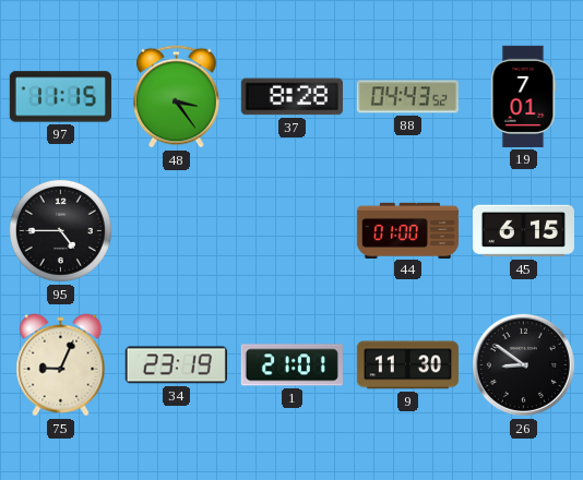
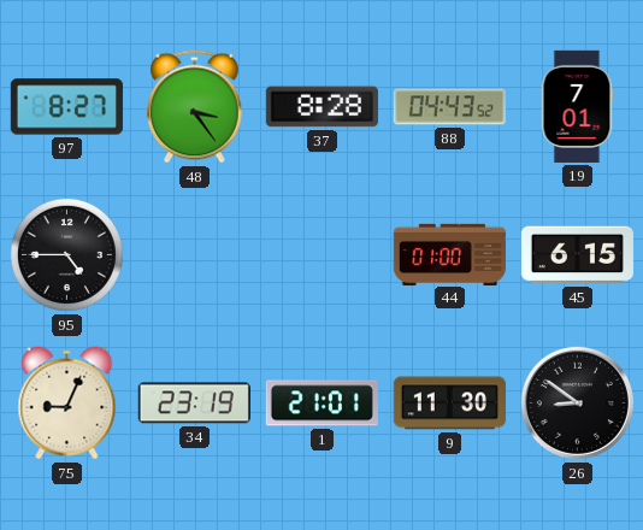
97: 11:15 -> 8:27
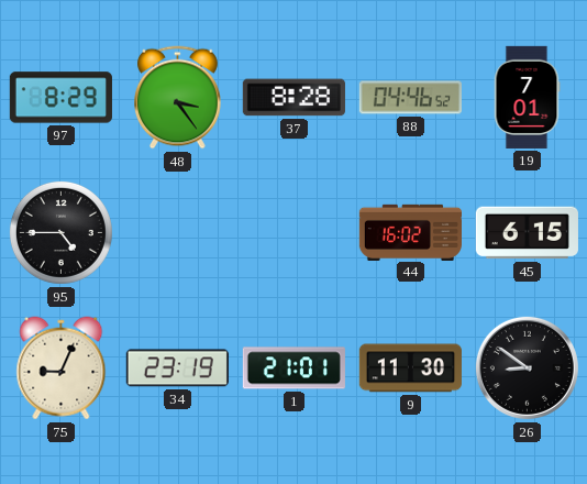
97: 8:27 -> 8:29
88: 04:43 -> 04:46
44: 01:00 -> 16:02
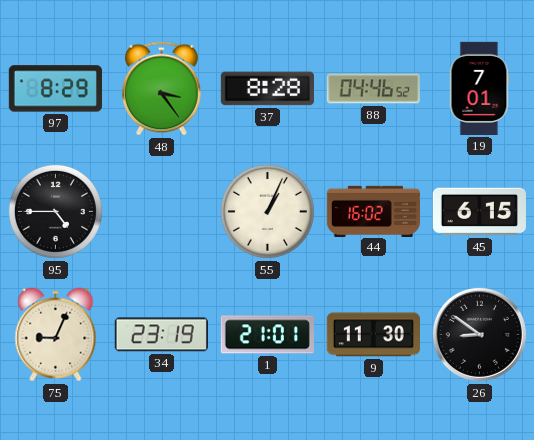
55: none -> 1:04
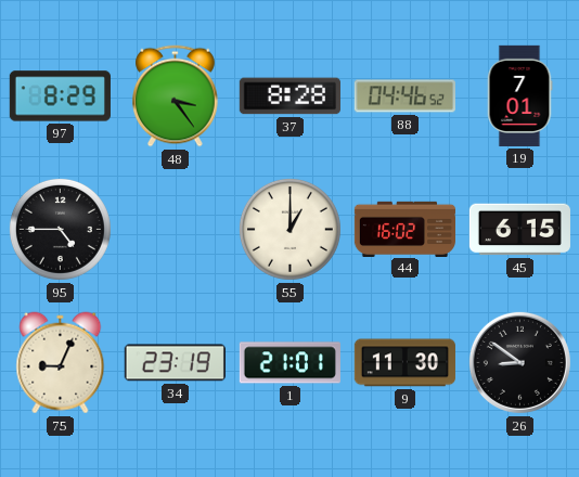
55: 1:04 -> 1:00
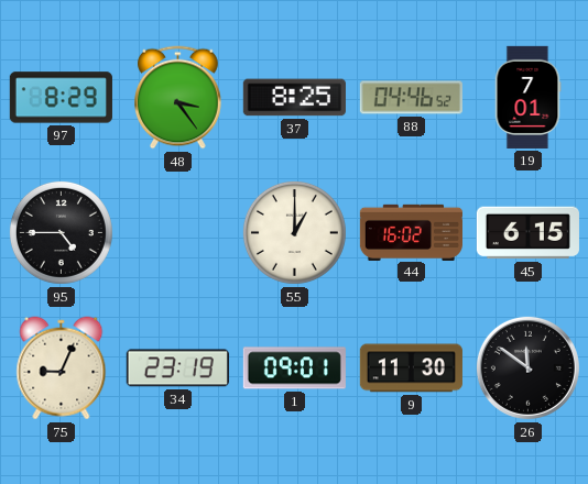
37: 8:28 -> 8:25
1: 21:01 -> 09:01
26: 8:51 -> 11:51
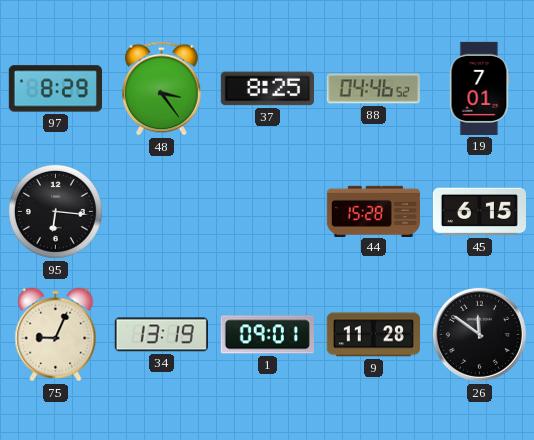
95: 4:45 -> 6:16
55: 1:00 -> none
44: 16:02 -> 15:28
34: 23:19 -> 13:19
9: 11:30 -> 11:28
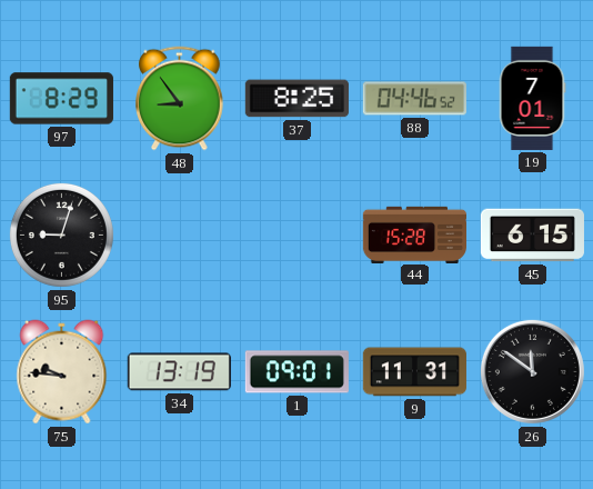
48: 3:24 -> 8:54
95: 6:16 -> 9:03
75: 9:04 -> 9:46
9: 11:28 -> 11:31
